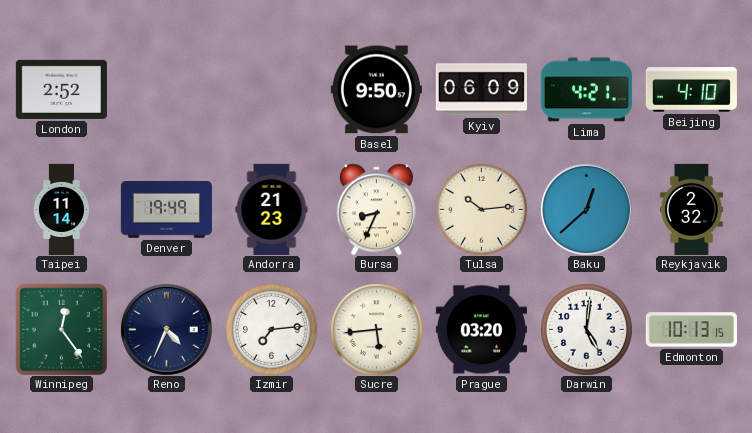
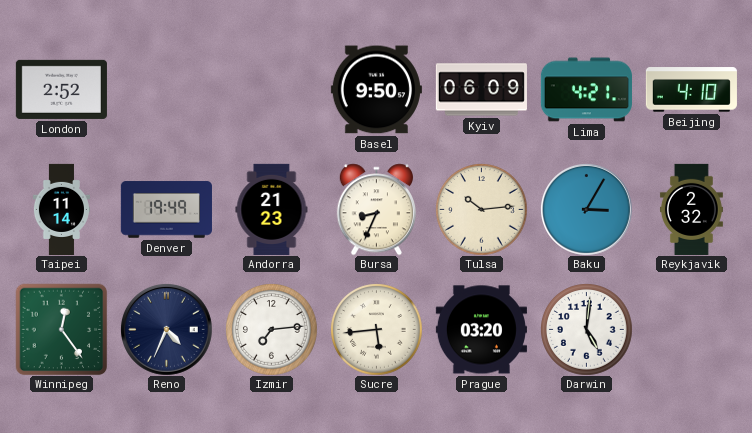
Baku: 12:38 -> 3:05
Edmonton: 10:13 -> none
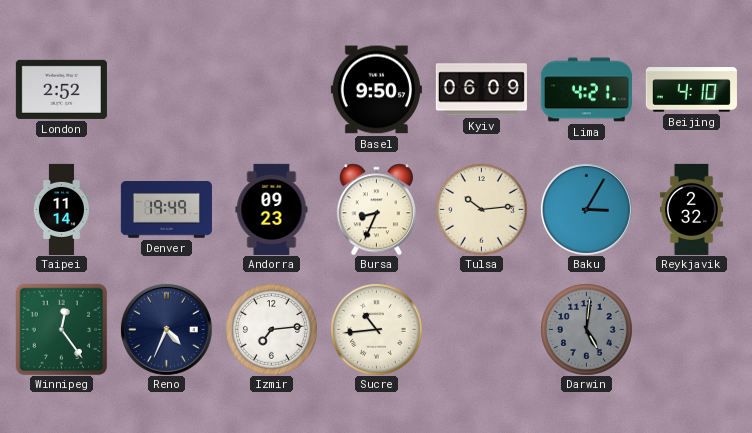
Andorra: 21:23 -> 09:23
Sucre: 5:44 -> 10:44
Prague: 03:20 -> none
Darwin dial: white -> grey
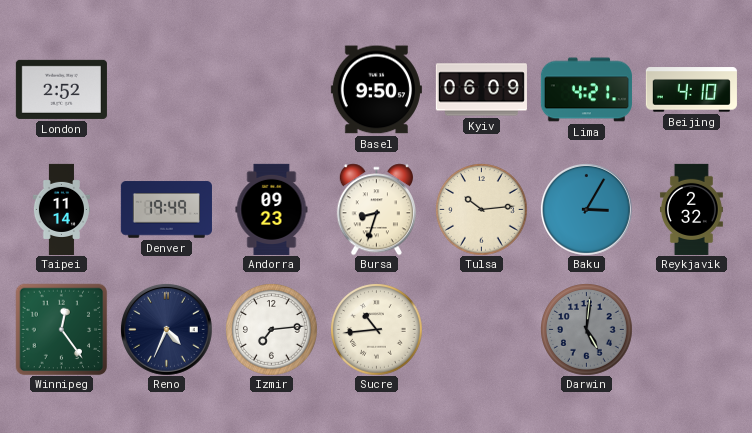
Bursa: 8:34 -> 8:33
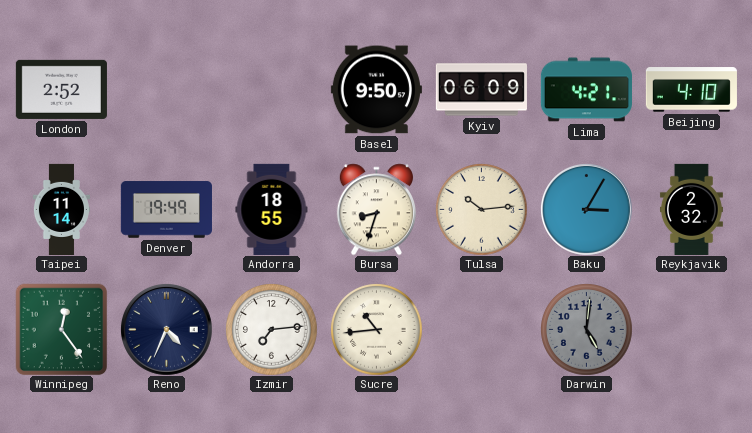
Andorra: 09:23 -> 18:55
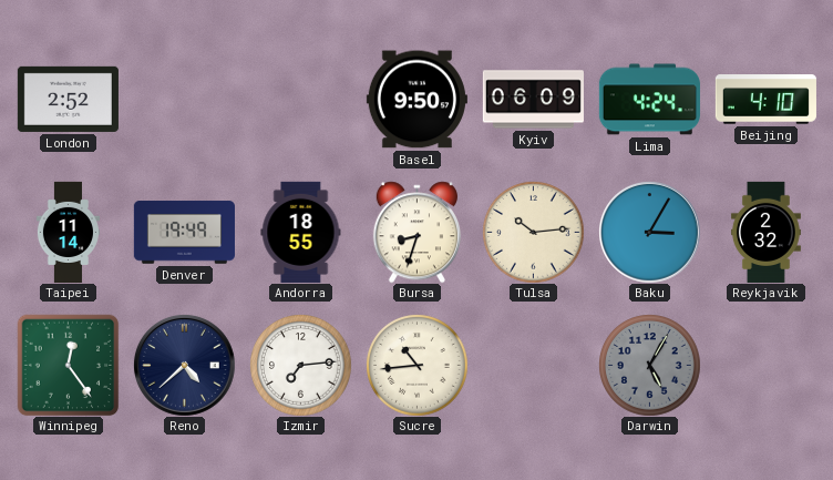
Lima: 4:21 -> 4:24
Reno: 4:34 -> 4:38
Darwin: 5:01 -> 5:05
